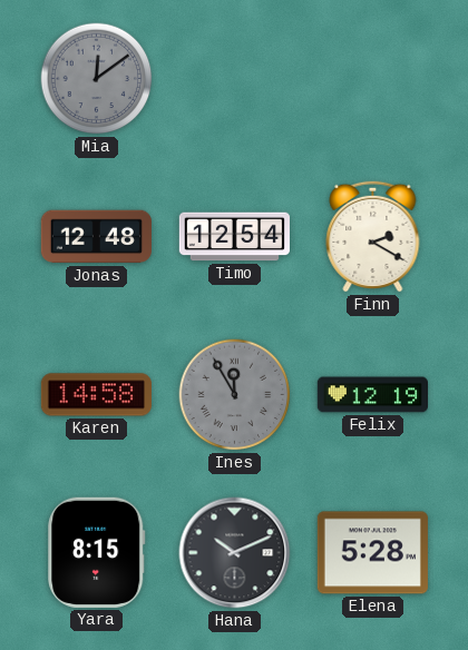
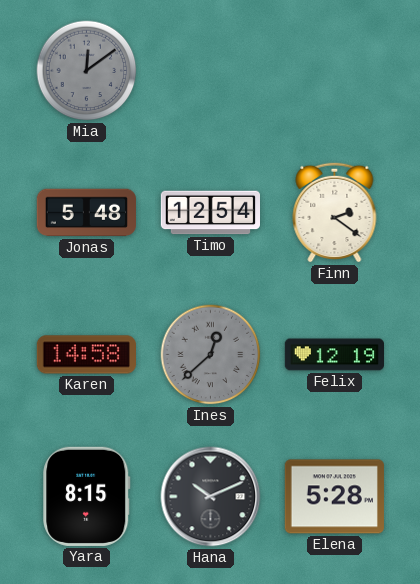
Jonas: 12:48 -> 5:48
Finn: 2:20 -> 2:21
Ines: 11:55 -> 12:38
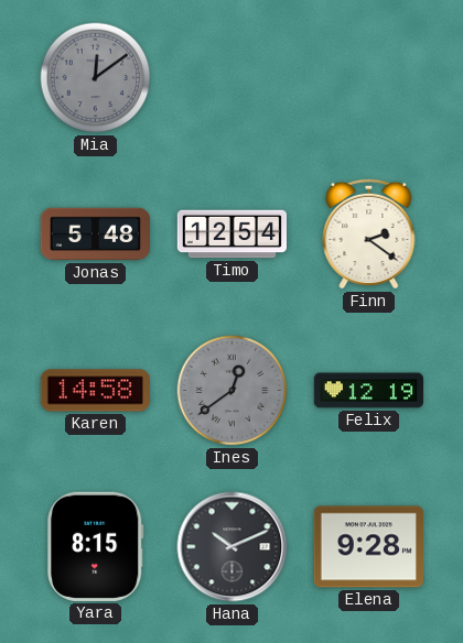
Ines: 12:38 -> 12:39
Elena: 5:28 -> 9:28
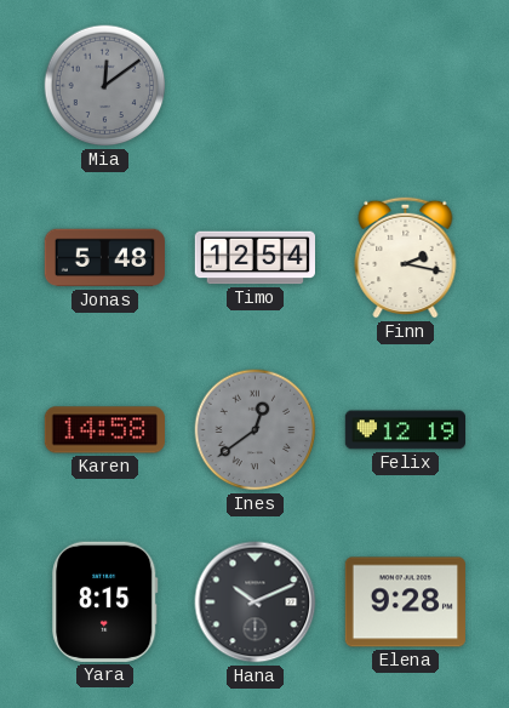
Finn: 2:21 -> 2:17
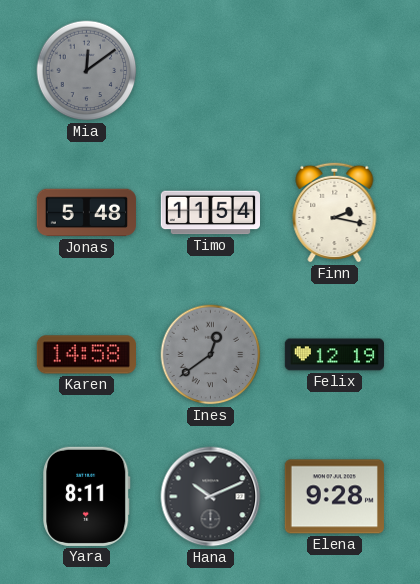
Timo: 12:54 -> 11:54
Yara: 8:15 -> 8:11
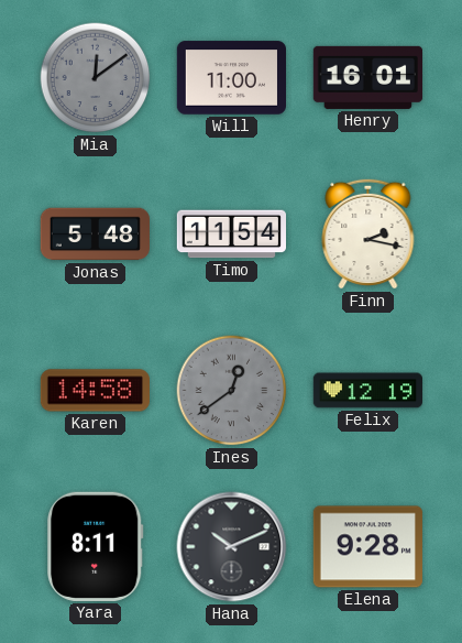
Will: none -> 11:00
Henry: none -> 16:01
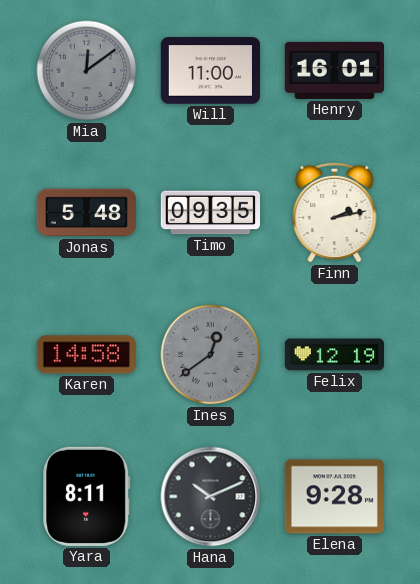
Timo: 11:54 -> 09:35
Finn: 2:17 -> 2:13
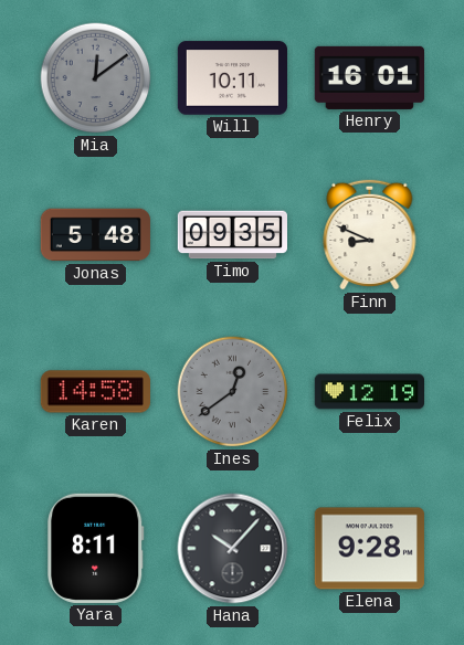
Will: 11:00 -> 10:11
Finn: 2:13 -> 8:49
Hana: 10:11 -> 10:07
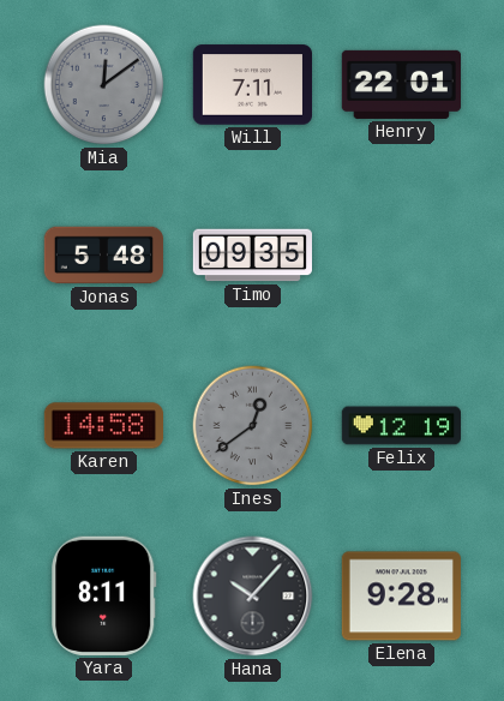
Will: 10:11 -> 7:11
Henry: 16:01 -> 22:01
Finn: 8:49 -> none
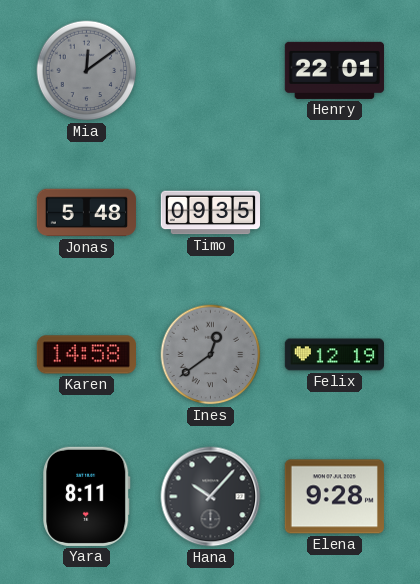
Will: 7:11 -> none
